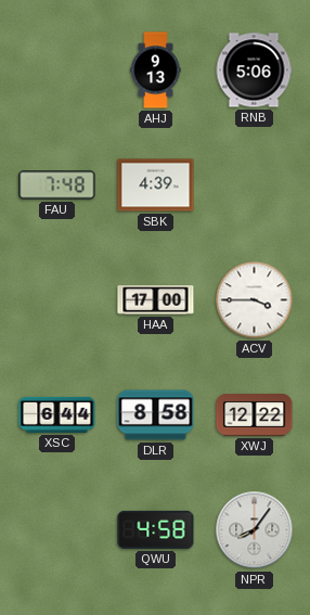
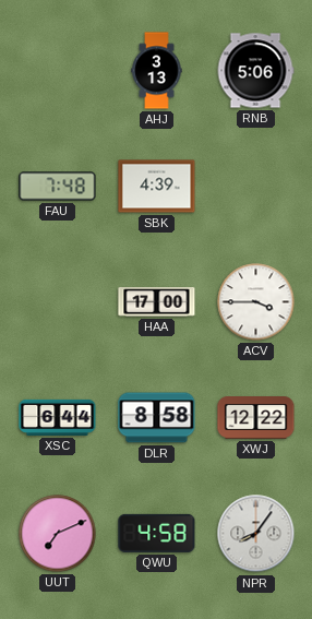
AHJ: 9:13 -> 3:13
UUT: none -> 7:11
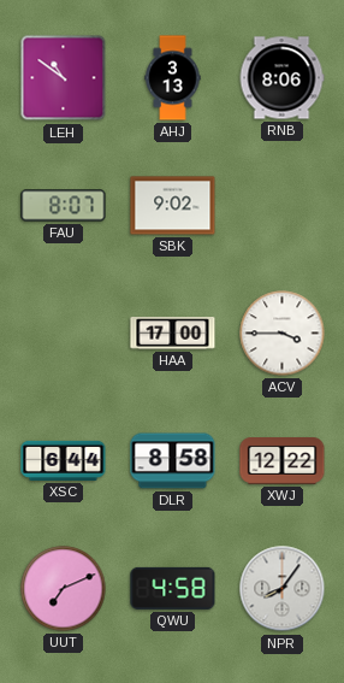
LEH: none -> 10:51
RNB: 5:06 -> 8:06
FAU: 7:48 -> 8:07
SBK: 4:39 -> 9:02
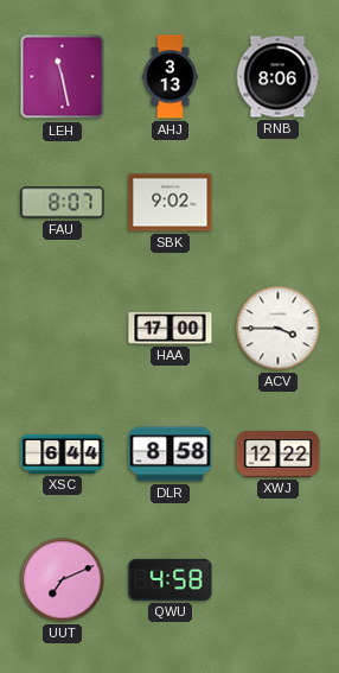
LEH: 10:51 -> 11:28
NPR: 8:06 -> none
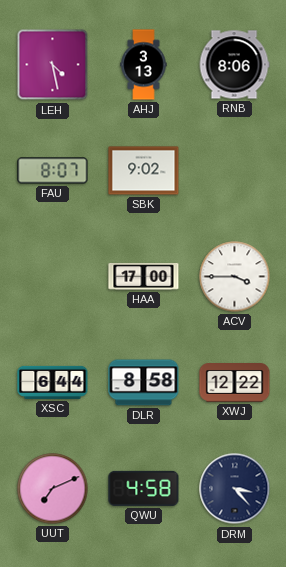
LEH: 11:28 -> 4:28
DRM: none -> 3:23
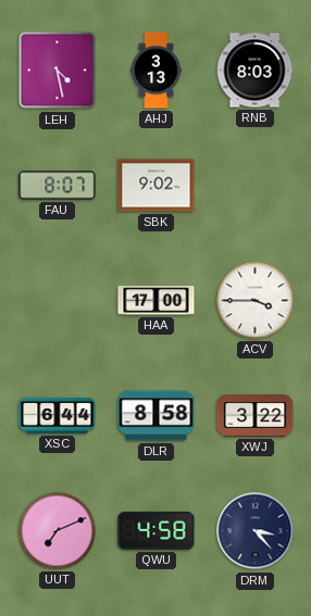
RNB: 8:06 -> 8:03
XWJ: 12:22 -> 3:22
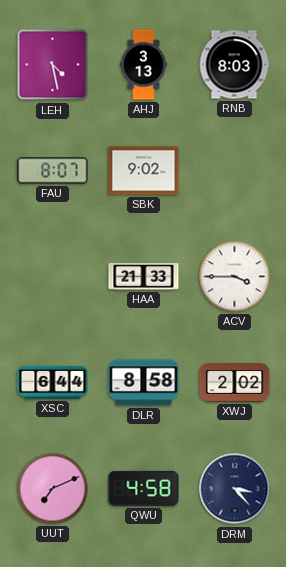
HAA: 17:00 -> 21:33
XWJ: 3:22 -> 2:02
